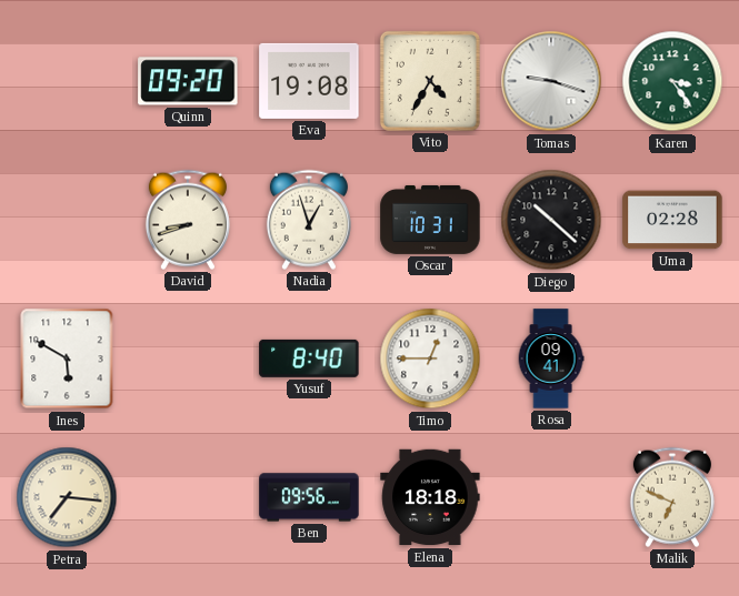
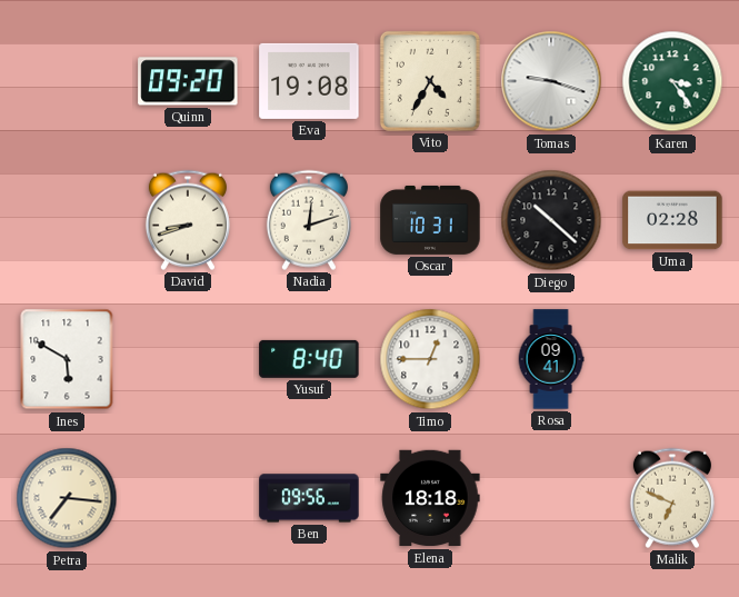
Nadia: 12:57 -> 12:12
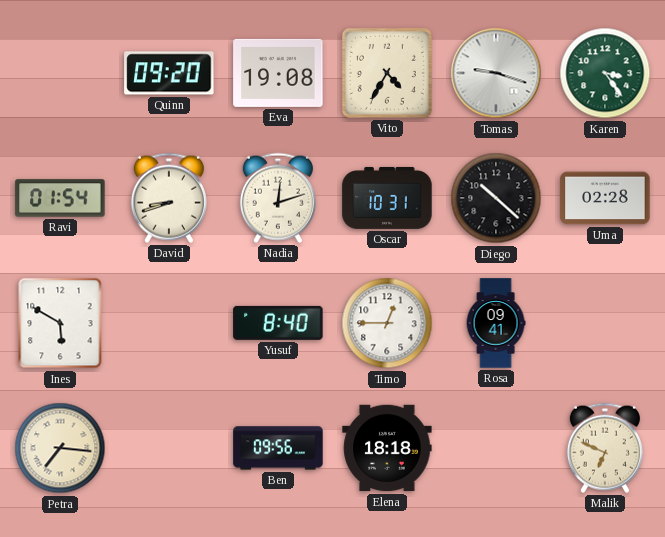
Ravi: none -> 01:54
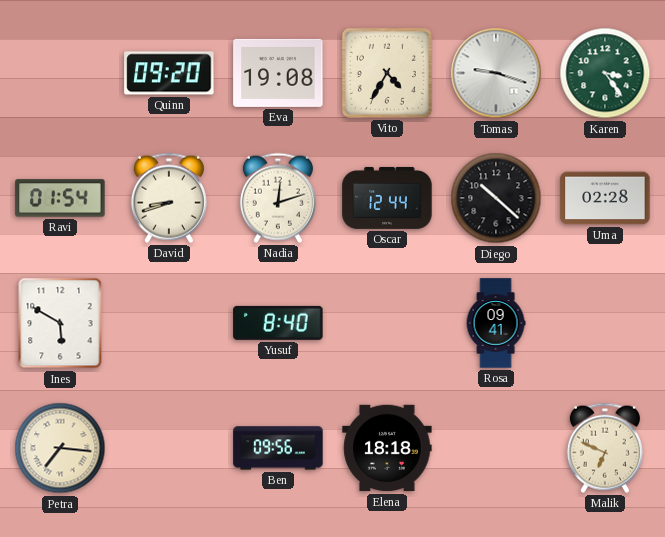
Oscar: 10:31 -> 12:44
Timo: 12:45 -> none
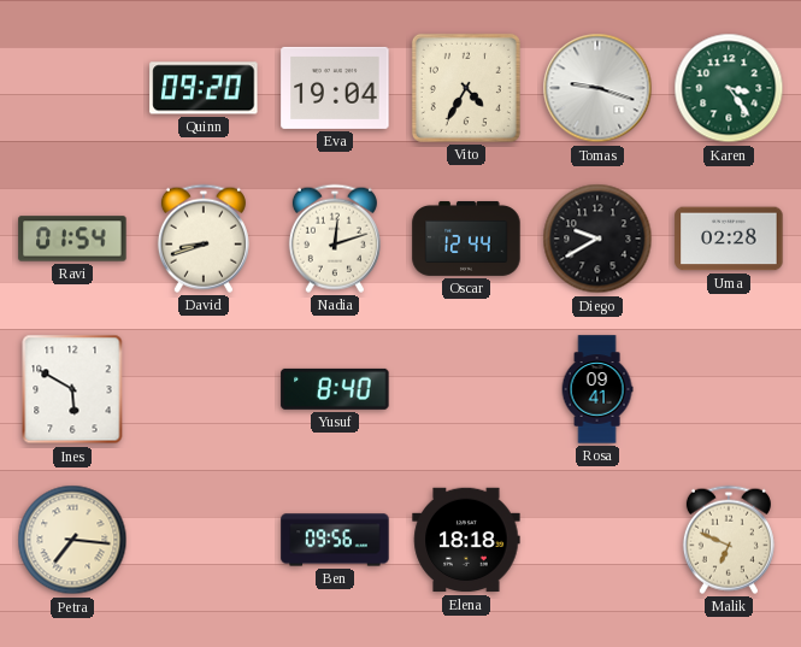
Eva: 19:08 -> 19:04
Diego: 10:22 -> 9:40
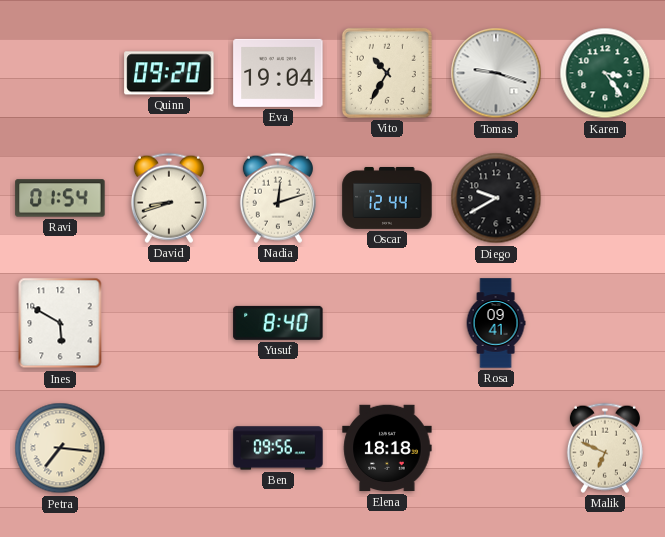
Vito: 4:35 -> 10:35
Uma: 02:28 -> none
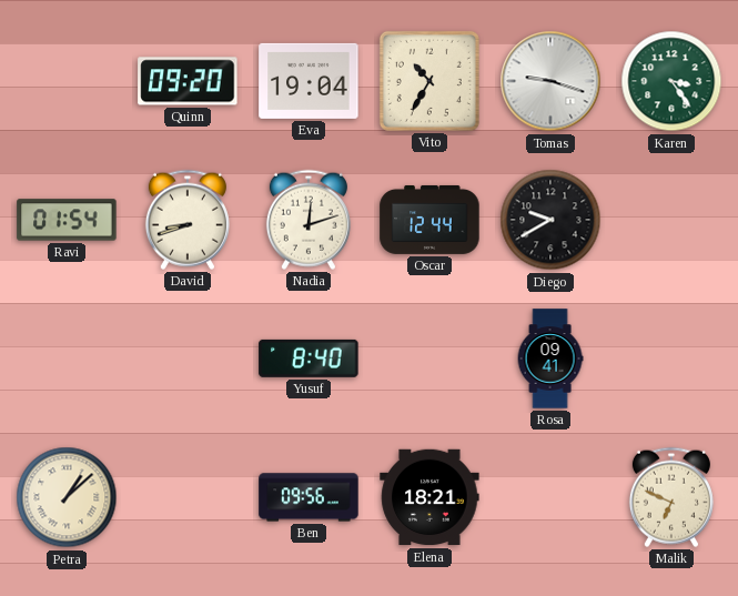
Ines: 5:50 -> none
Petra: 7:16 -> 1:08
Elena: 18:18 -> 18:21
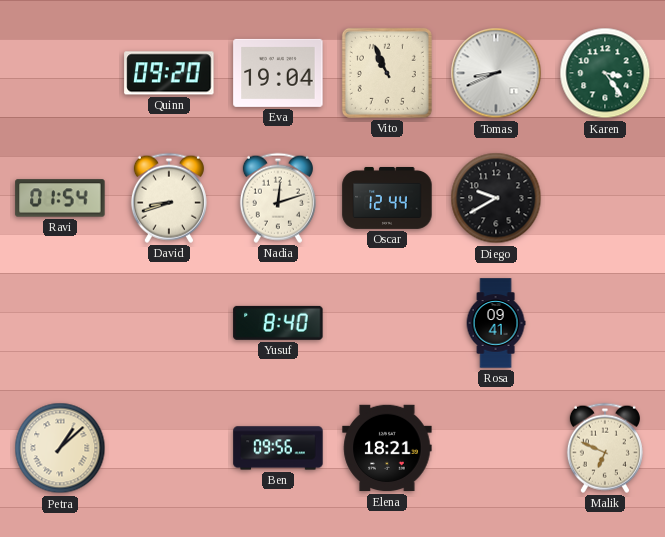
Vito: 10:35 -> 10:56
Tomas: 9:18 -> 8:41
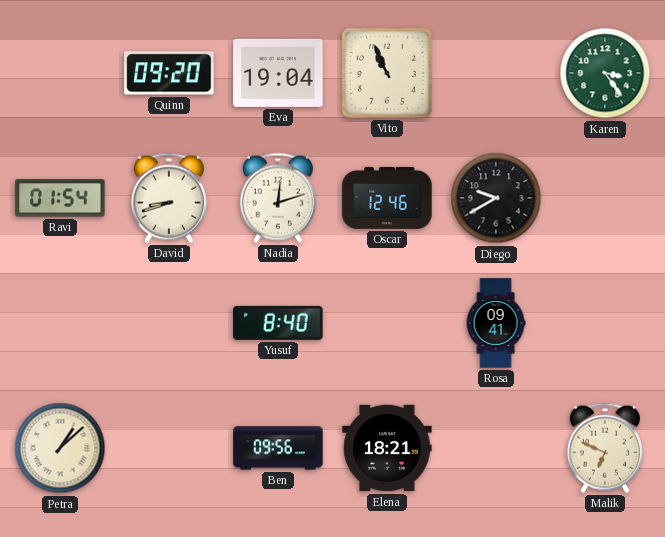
Tomas: 8:41 -> none
Oscar: 12:44 -> 12:46
